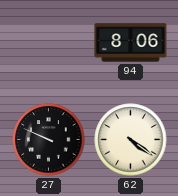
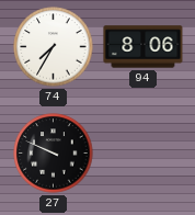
74: none -> 7:35
62: 4:21 -> none
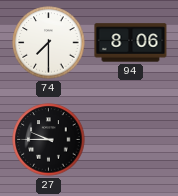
74: 7:35 -> 7:30
27: 9:49 -> 9:45
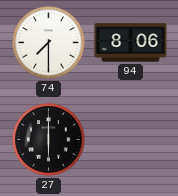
27: 9:45 -> 6:00
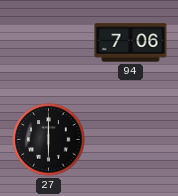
74: 7:30 -> none
94: 8:06 -> 7:06
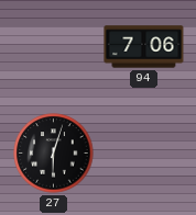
27: 6:00 -> 6:03
